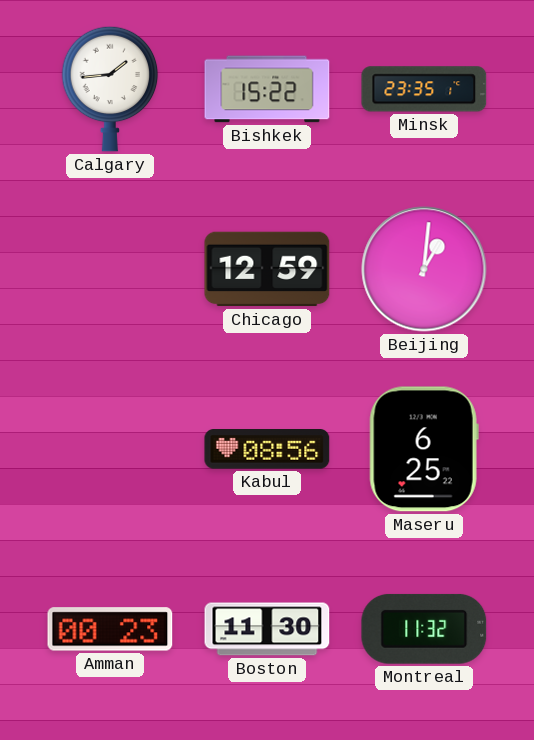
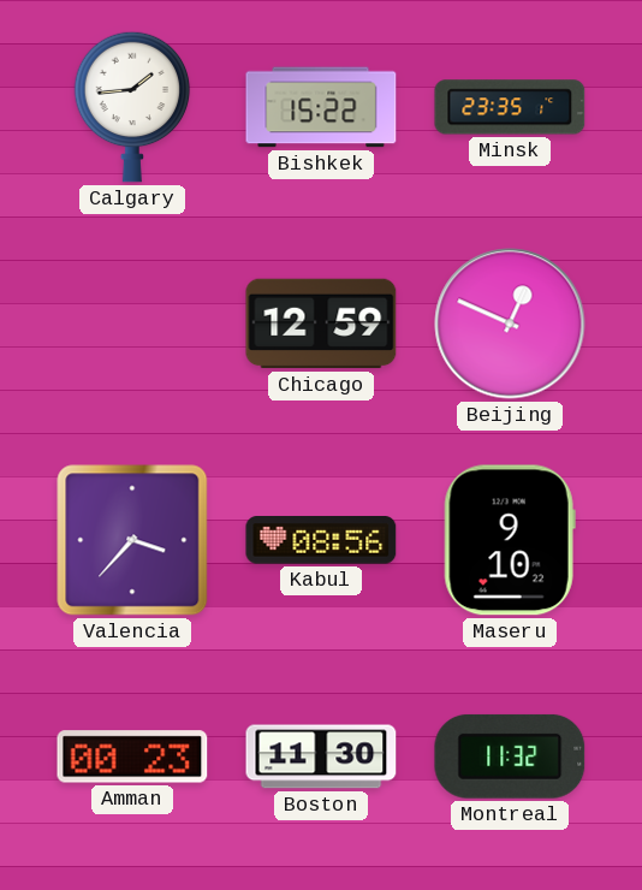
Beijing: 1:01 -> 12:49
Valencia: none -> 3:37
Maseru: 6:25 -> 9:10
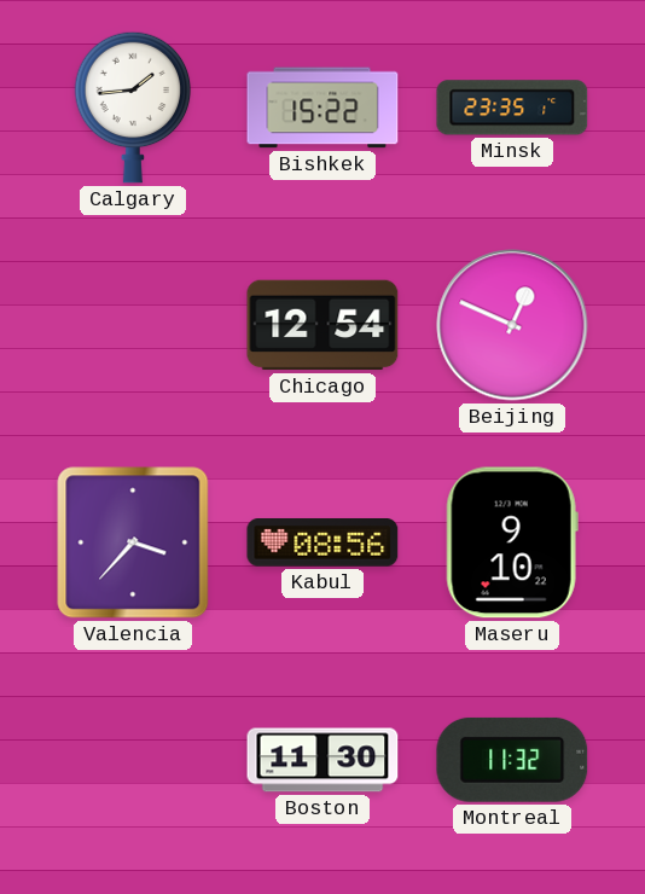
Chicago: 12:59 -> 12:54
Amman: 00:23 -> none
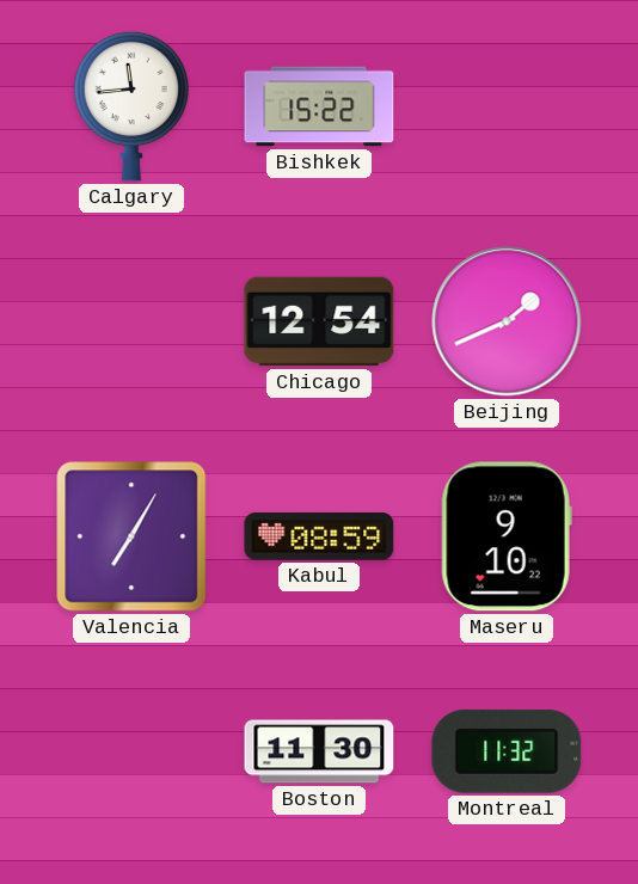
Calgary: 1:44 -> 11:44
Minsk: 23:35 -> none
Beijing: 12:49 -> 1:41
Valencia: 3:37 -> 7:05
Kabul: 08:56 -> 08:59
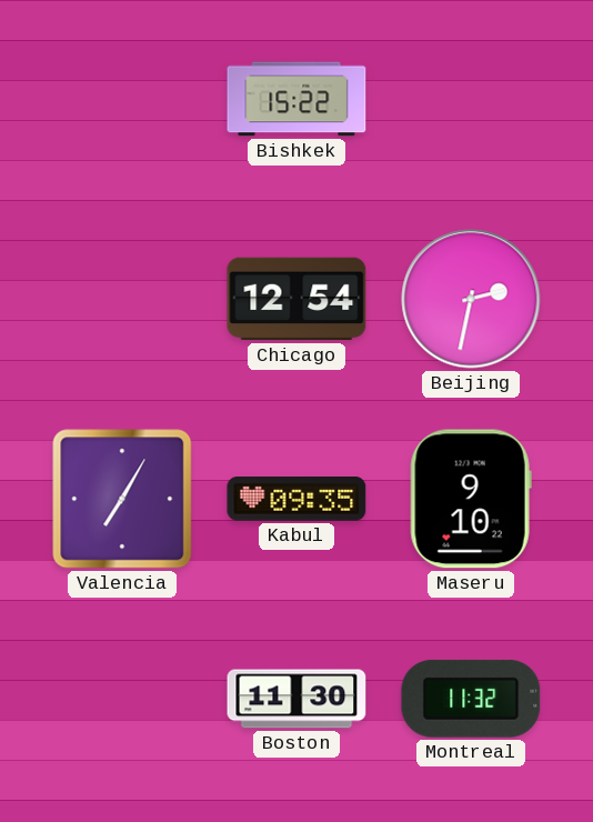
Calgary: 11:44 -> none
Beijing: 1:41 -> 2:32
Kabul: 08:59 -> 09:35
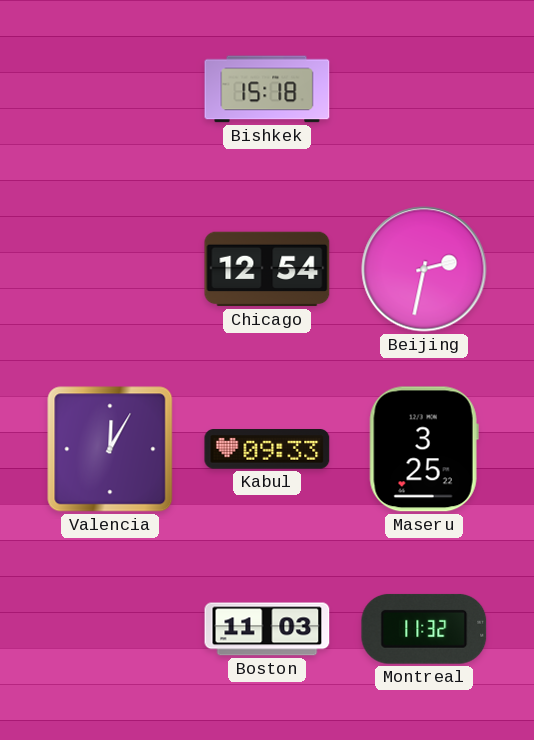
Bishkek: 15:22 -> 15:18
Valencia: 7:05 -> 12:05
Kabul: 09:35 -> 09:33
Maseru: 9:10 -> 3:25
Boston: 11:30 -> 11:03
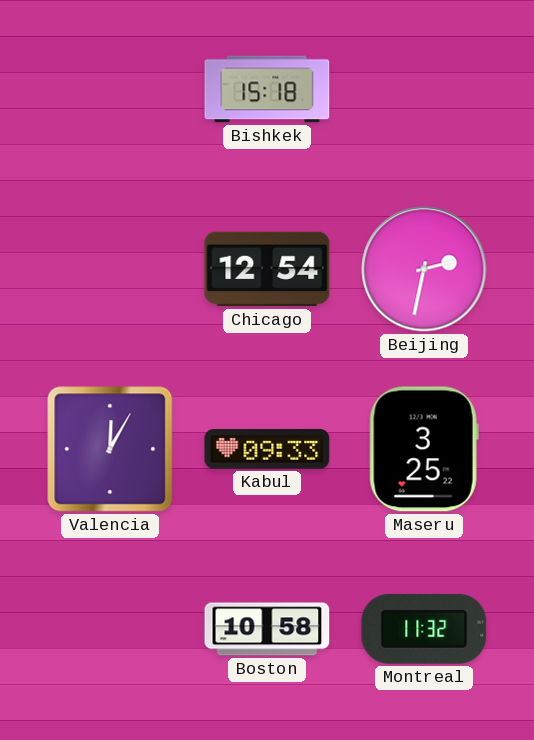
Boston: 11:03 -> 10:58
